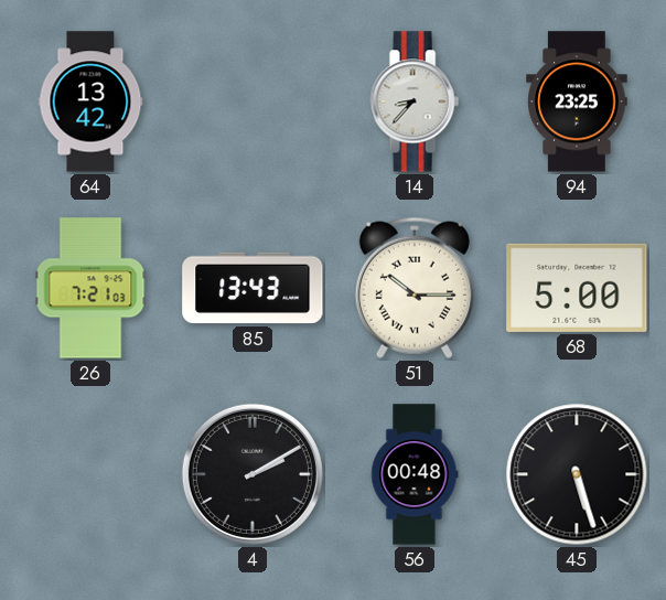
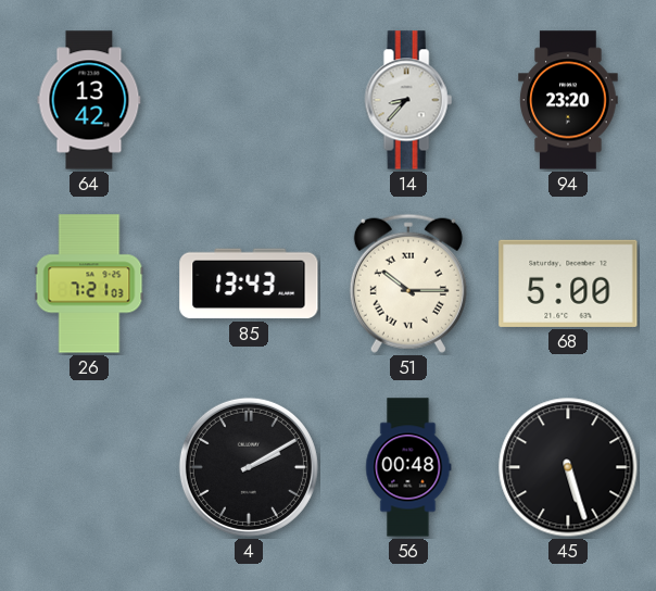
94: 23:25 -> 23:20
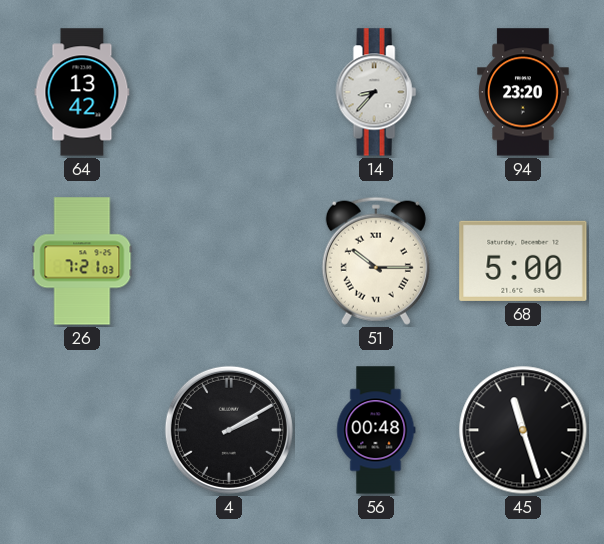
85: 13:43 -> none
45: 5:27 -> 11:27
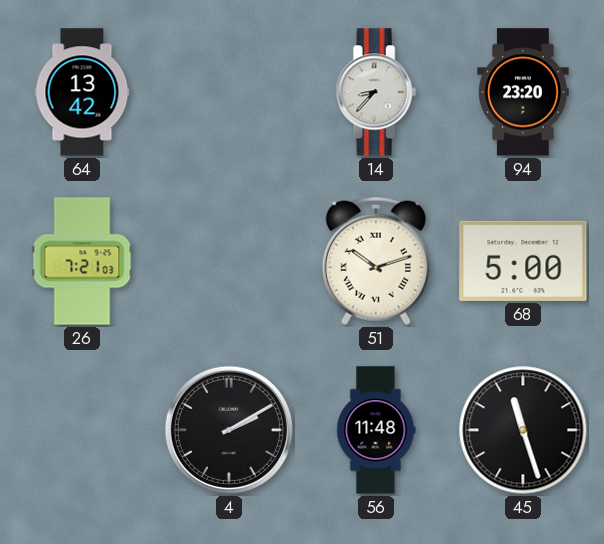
51: 10:15 -> 10:12
56: 00:48 -> 11:48
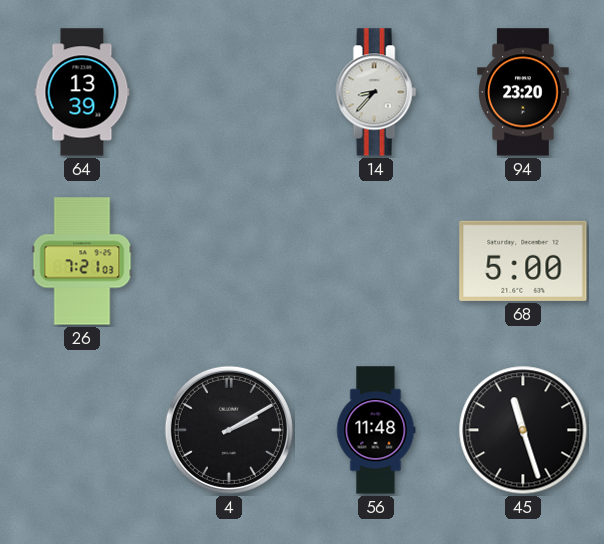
64: 13:42 -> 13:39
51: 10:12 -> none
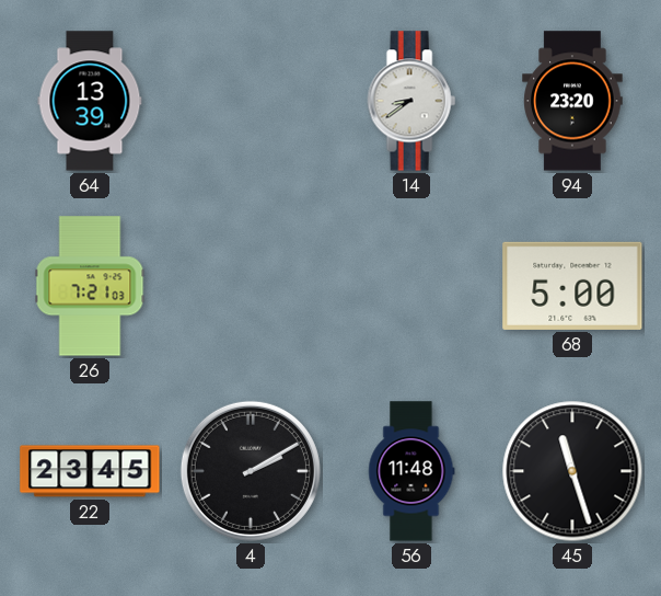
14: 8:37 -> 8:39
22: none -> 23:45
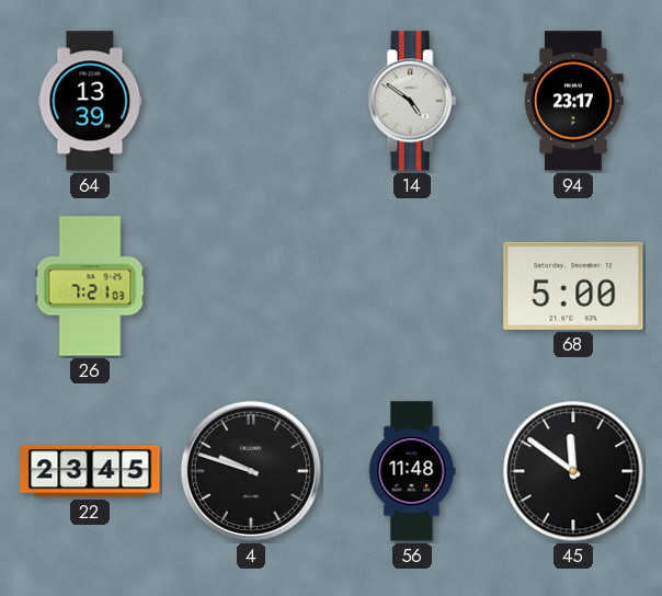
14: 8:39 -> 4:51
94: 23:20 -> 23:17
4: 2:10 -> 9:48
45: 11:27 -> 11:51
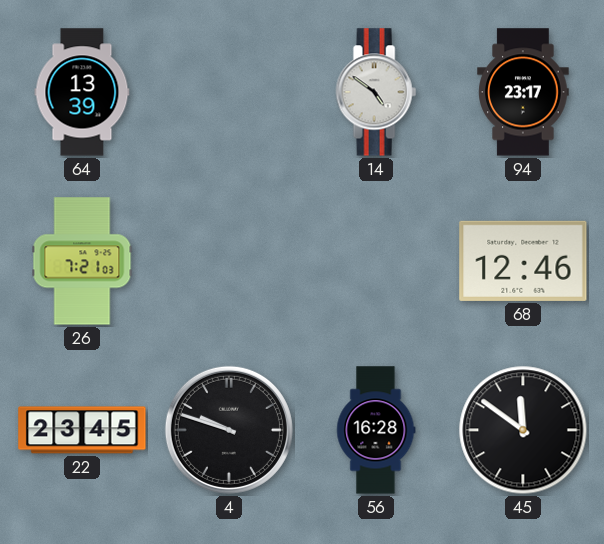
68: 5:00 -> 12:46
56: 11:48 -> 16:28
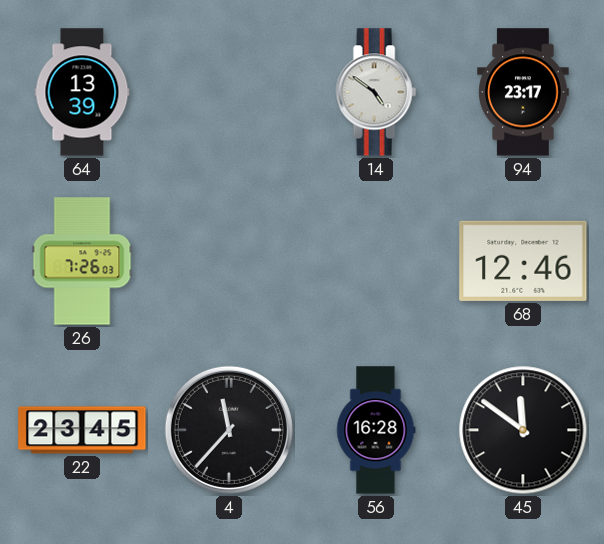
26: 7:21 -> 7:26
4: 9:48 -> 11:37
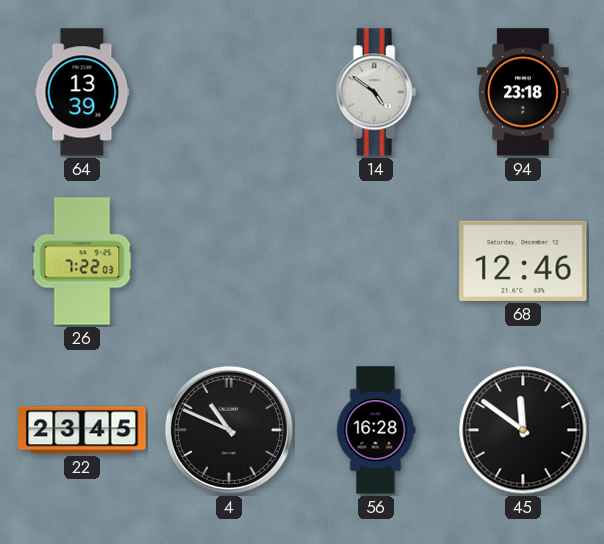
94: 23:17 -> 23:18
26: 7:26 -> 7:22
4: 11:37 -> 10:49
